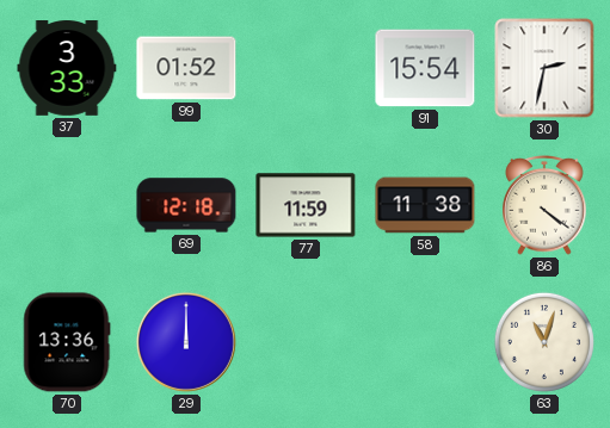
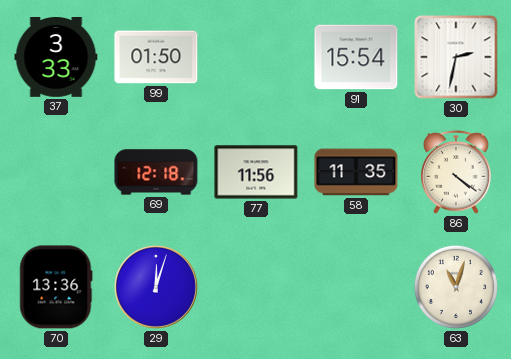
99: 01:52 -> 01:50
77: 11:59 -> 11:56
58: 11:38 -> 11:35
29: 12:00 -> 12:03
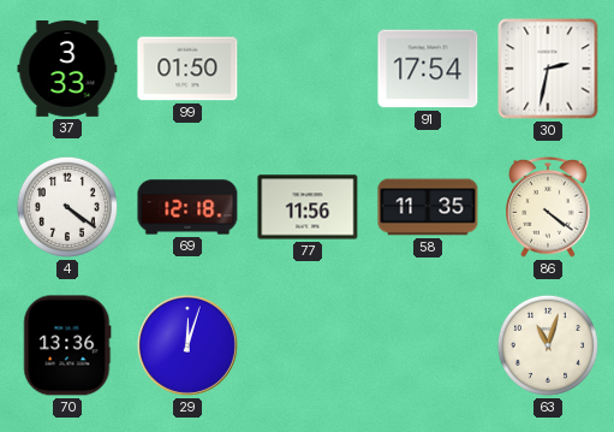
91: 15:54 -> 17:54
4: none -> 4:21
